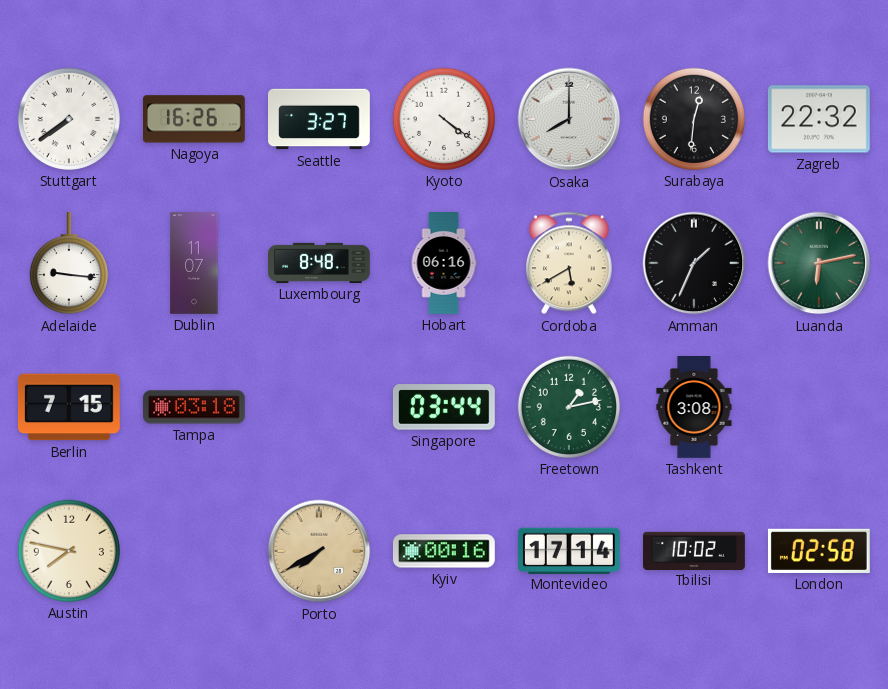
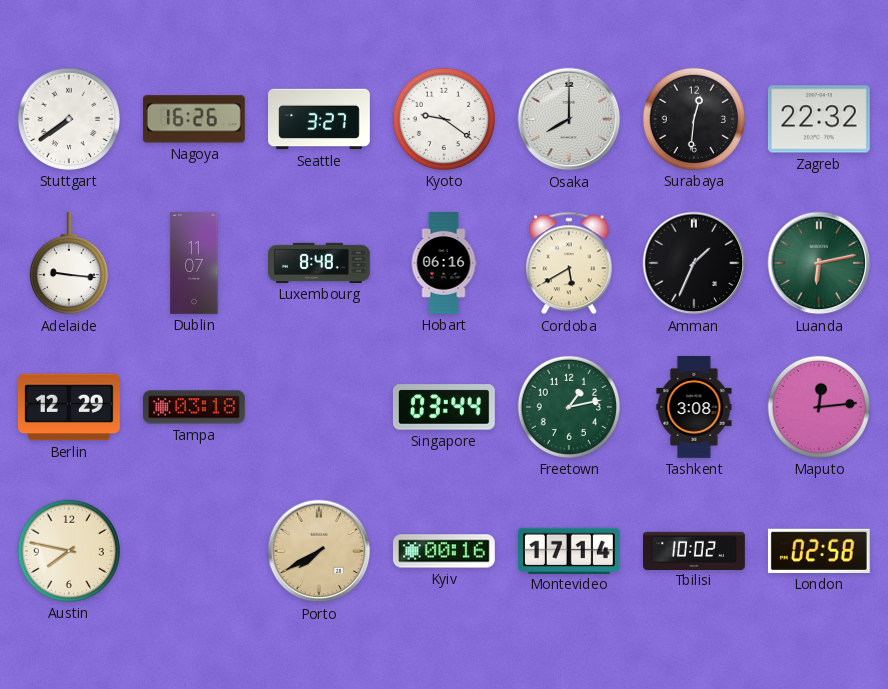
Kyoto: 4:21 -> 9:21
Berlin: 7:15 -> 12:29
Maputo: none -> 12:14
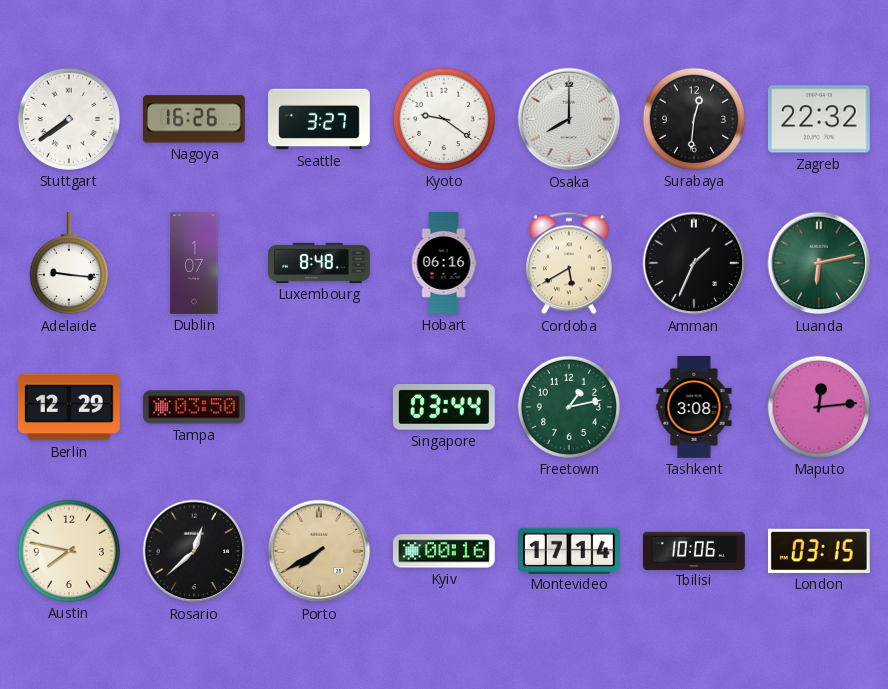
Dublin: 11:07 -> 1:07
Tampa: 03:18 -> 03:50
Rosario: none -> 12:38
Tbilisi: 10:02 -> 10:06
London: 02:58 -> 03:15
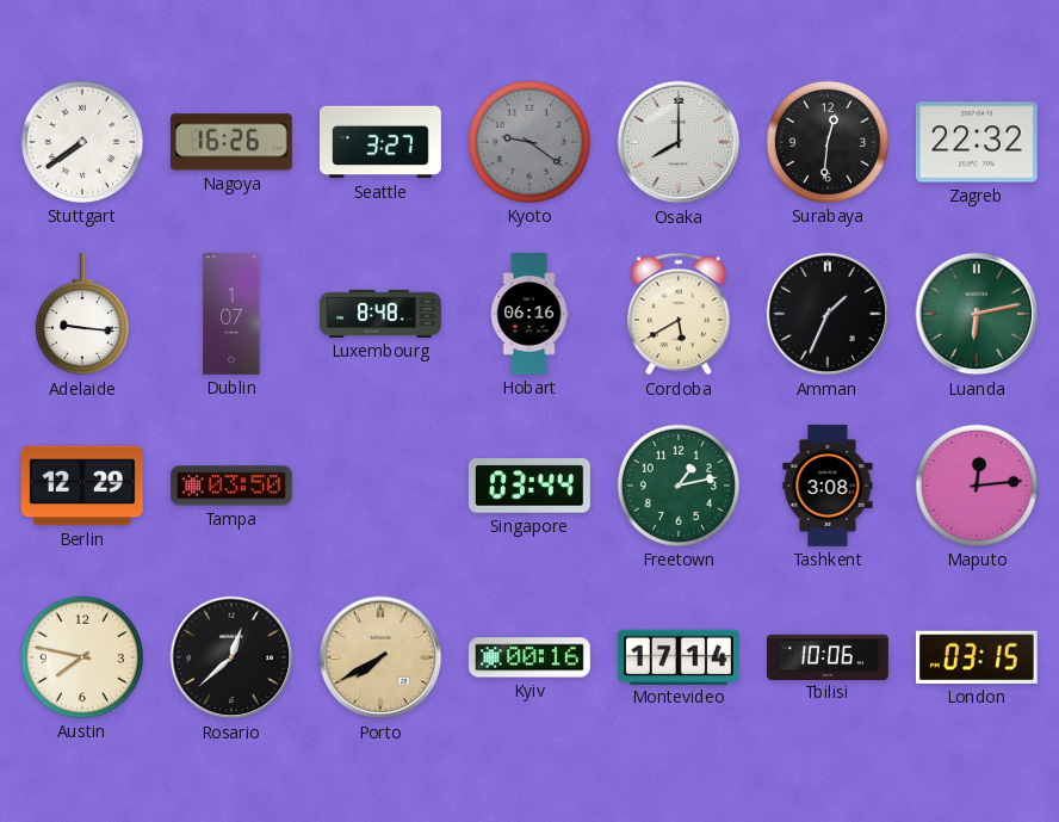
Kyoto dial: white -> grey
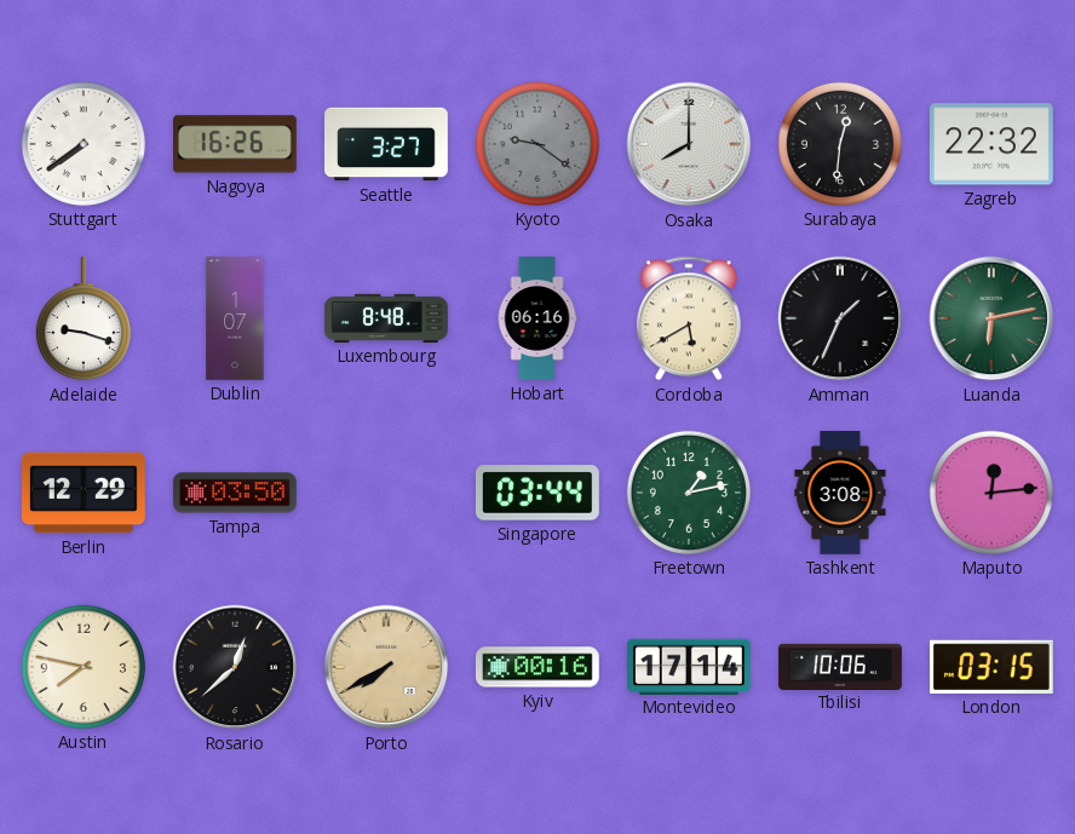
Adelaide: 9:16 -> 9:18
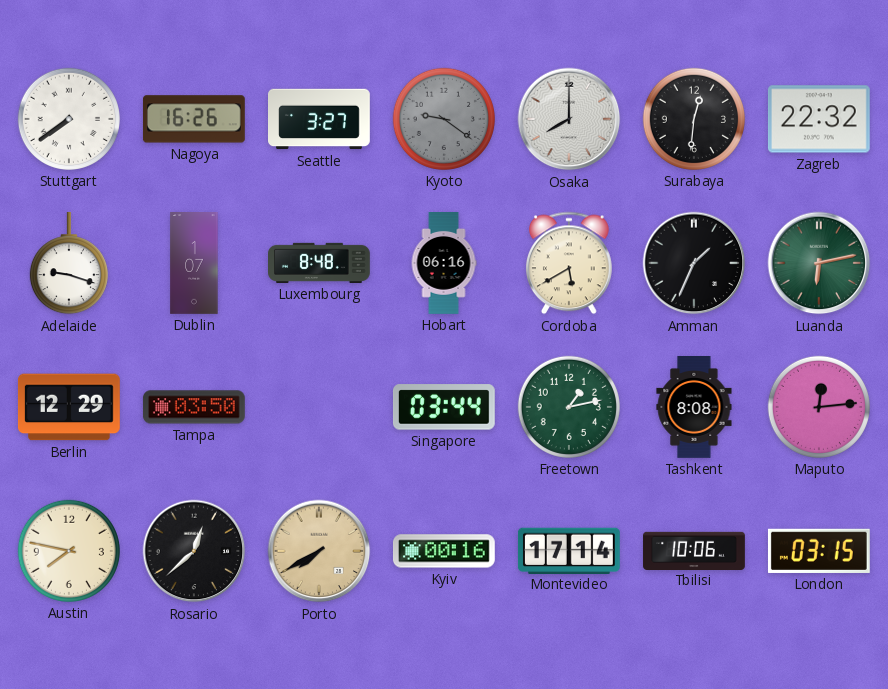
Tashkent: 3:08 -> 8:08
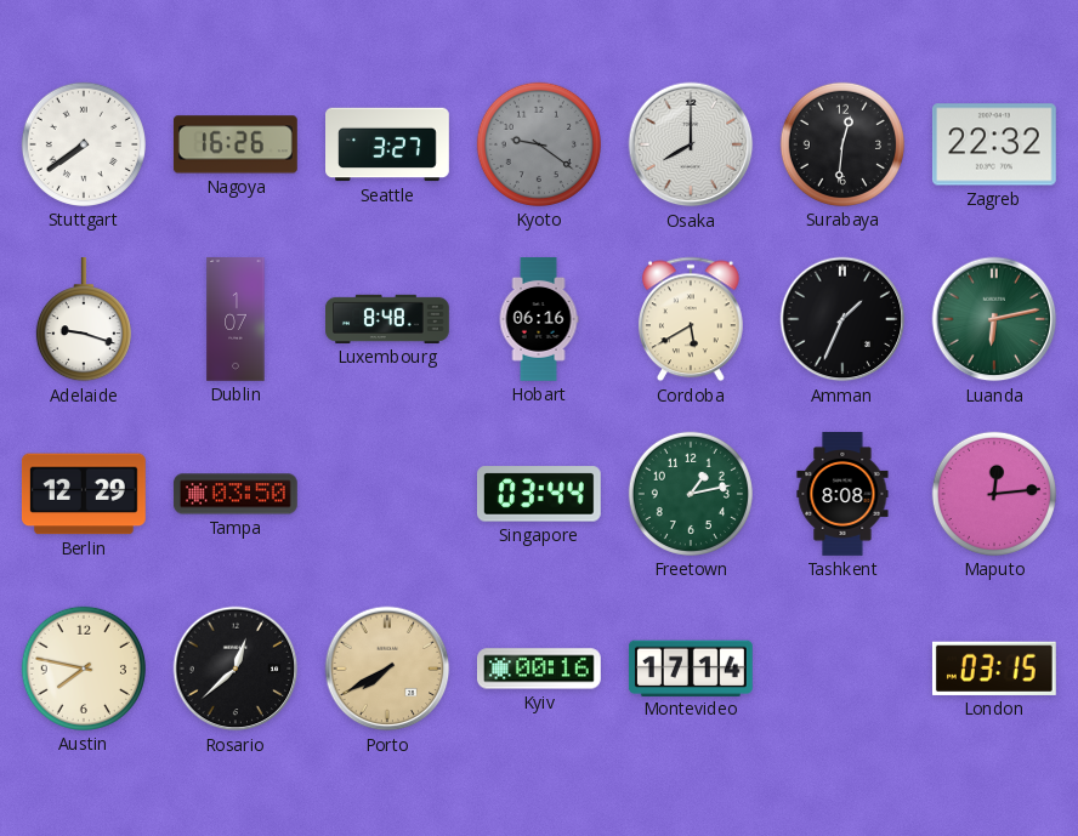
Tbilisi: 10:06 -> none
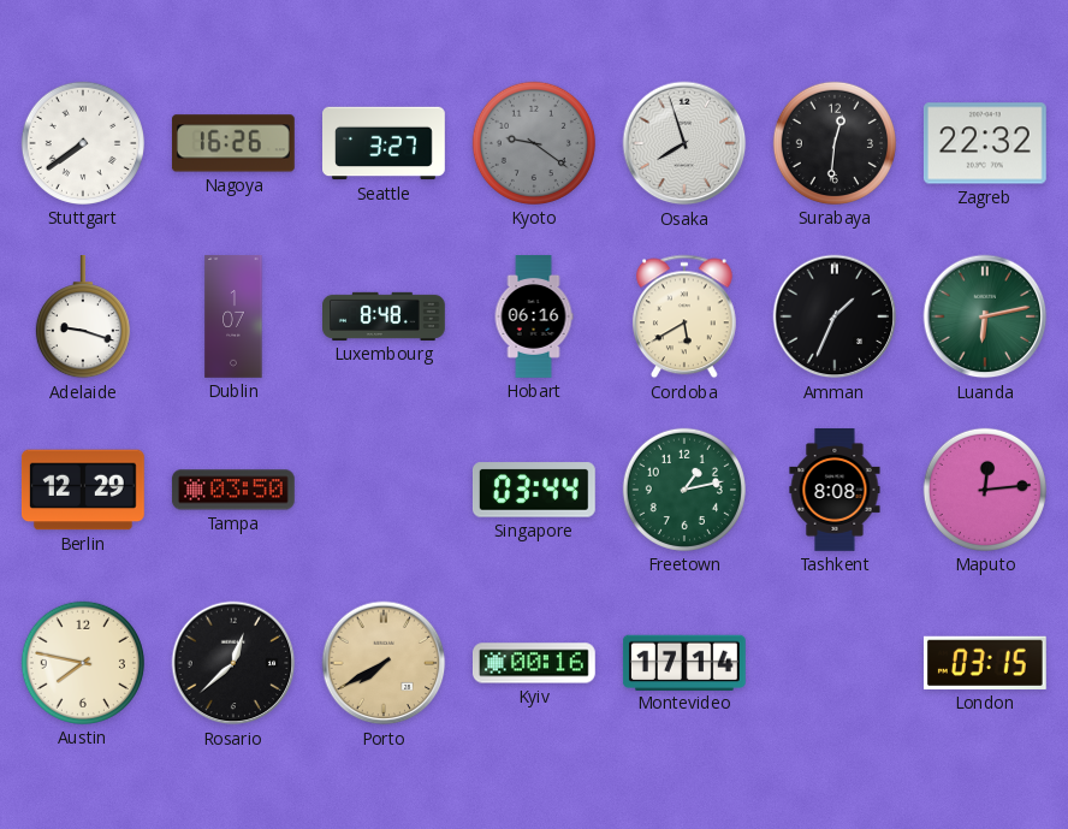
Osaka: 8:00 -> 7:57
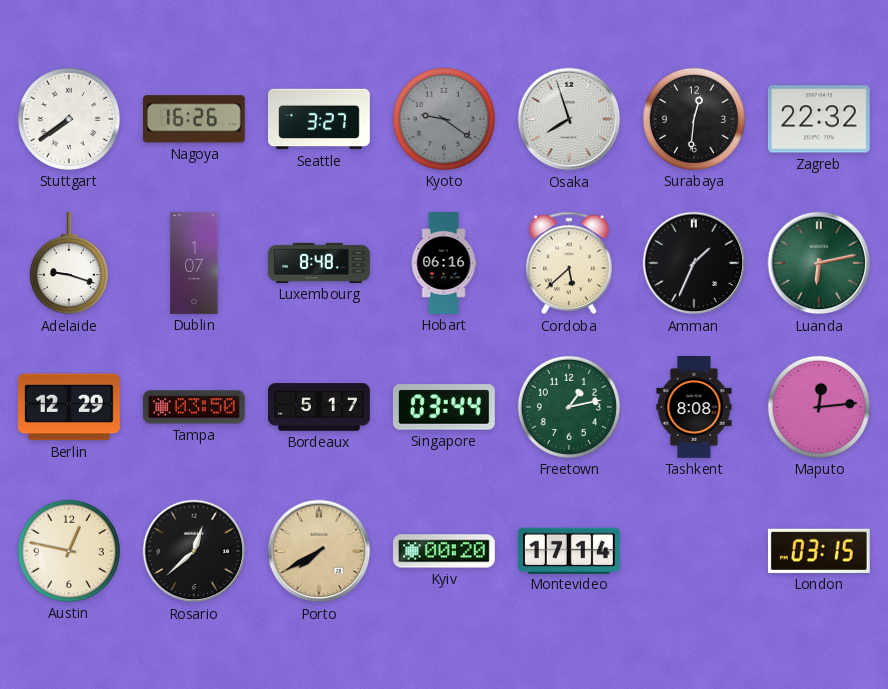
Cordoba: 5:40 -> 5:38
Bordeaux: none -> 5:17
Austin: 7:47 -> 12:47
Kyiv: 00:16 -> 00:20
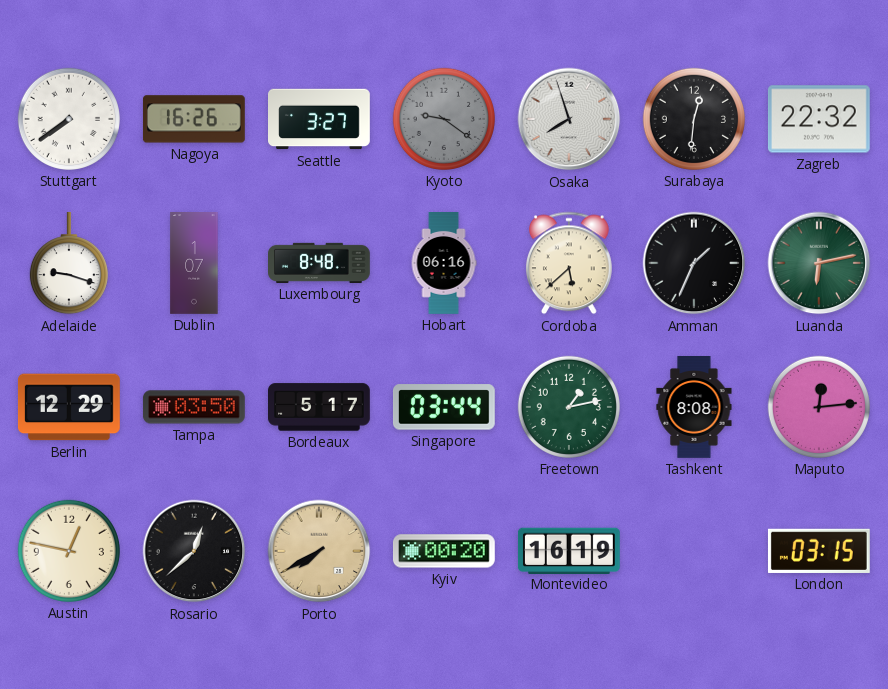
Montevideo: 17:14 -> 16:19
